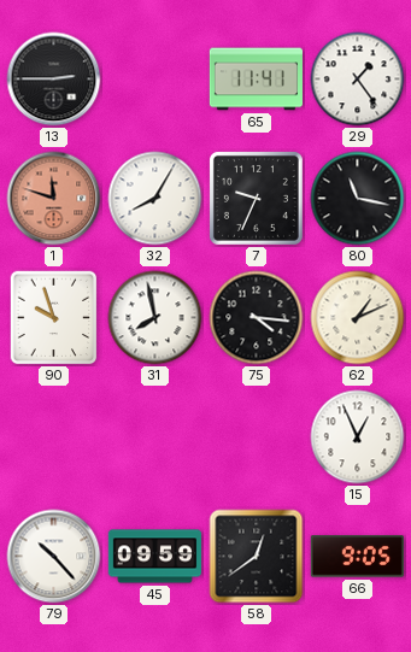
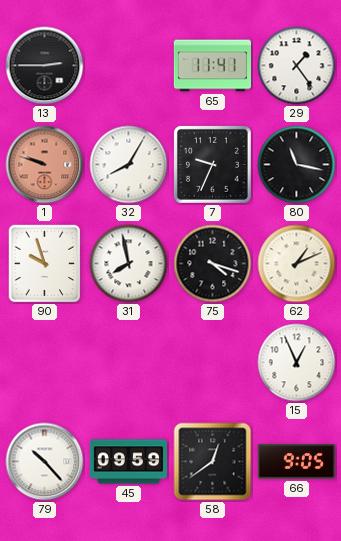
1: 11:48 -> 9:48
75: 4:16 -> 4:18
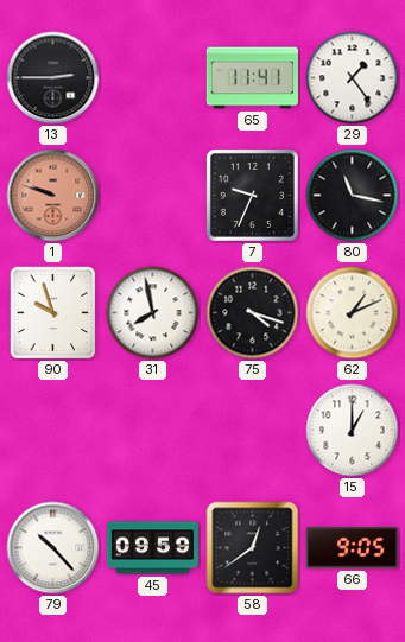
32: 8:05 -> none
15: 12:56 -> 1:00
